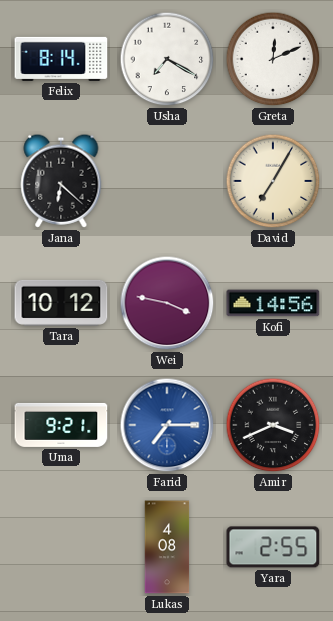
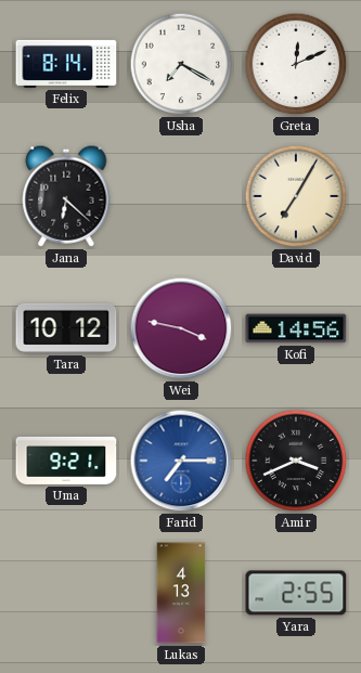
Lukas: 4:08 -> 4:13
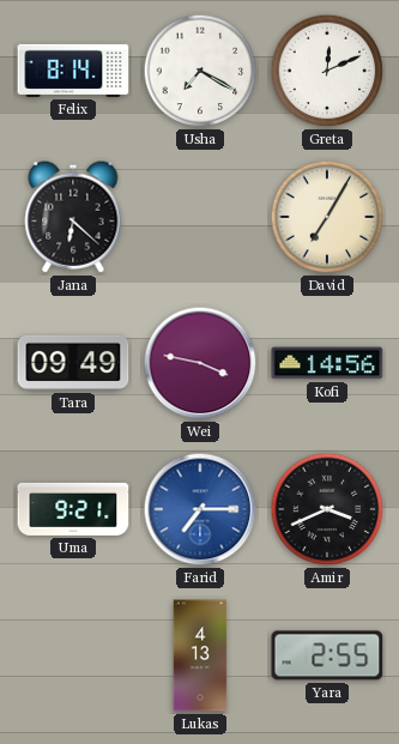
Tara: 10:12 -> 09:49
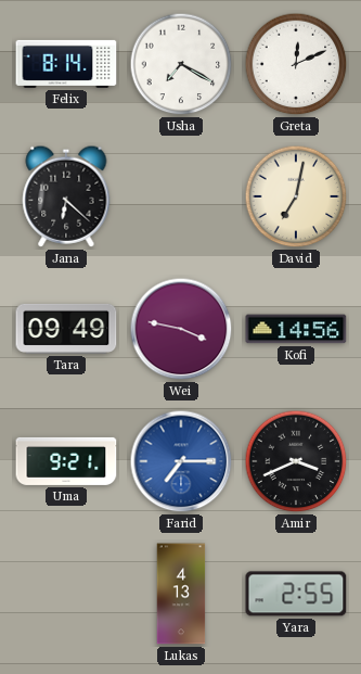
David: 7:05 -> 7:02
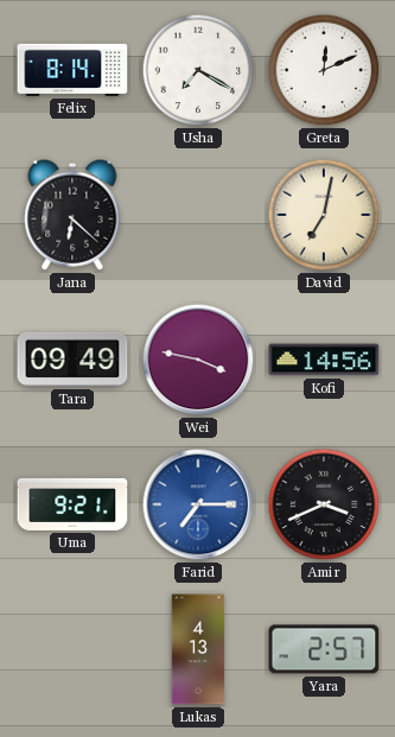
Yara: 2:55 -> 2:57
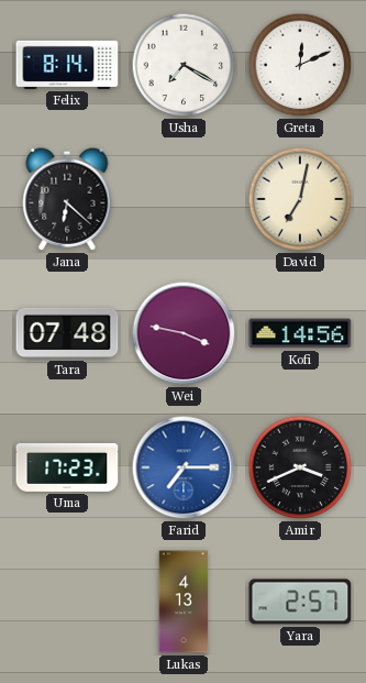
Tara: 09:49 -> 07:48
Uma: 9:21 -> 17:23
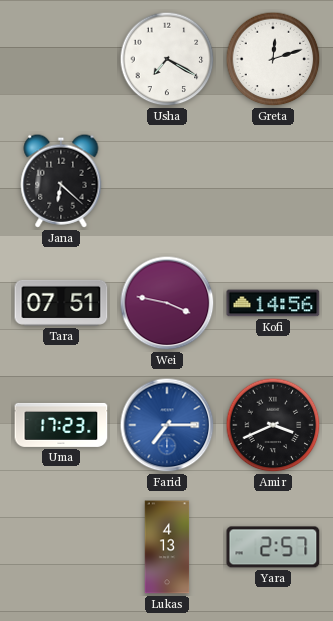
Felix: 8:14 -> none
Greta: 12:11 -> 12:12
David: 7:02 -> none
Tara: 07:48 -> 07:51
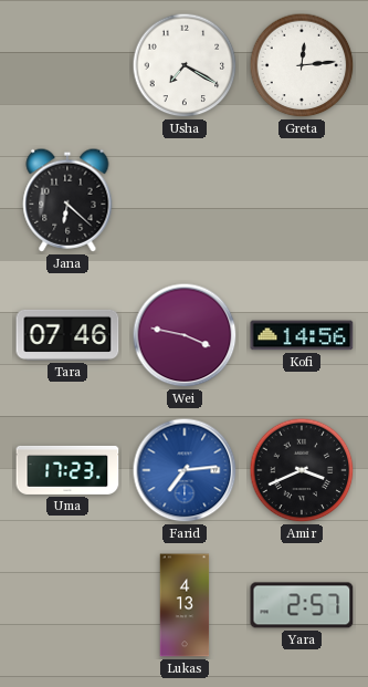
Greta: 12:12 -> 12:14
Tara: 07:51 -> 07:46
Farid: 7:15 -> 7:14
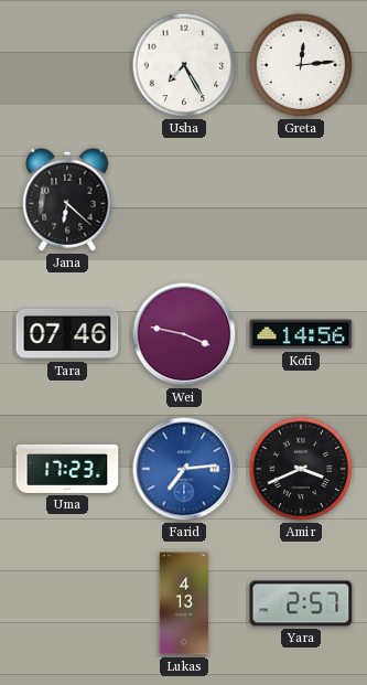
Usha: 7:20 -> 7:25
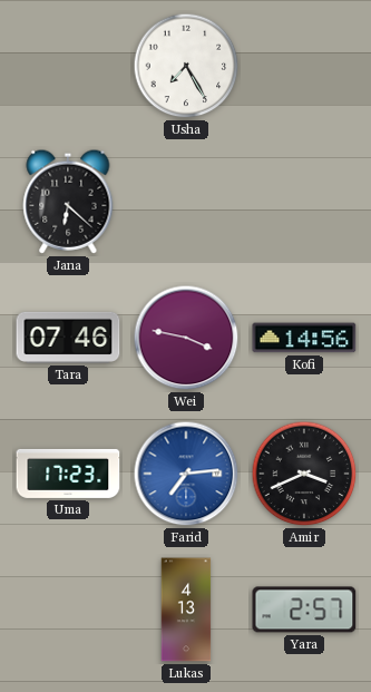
Greta: 12:14 -> none
